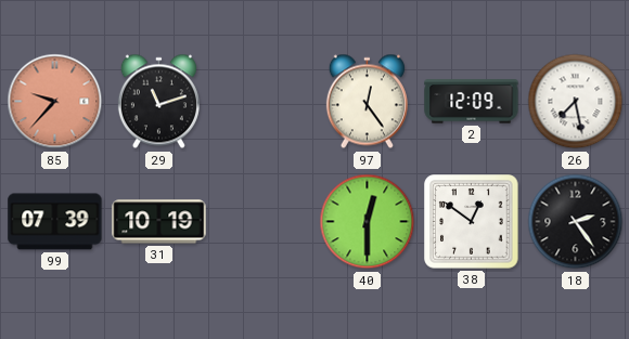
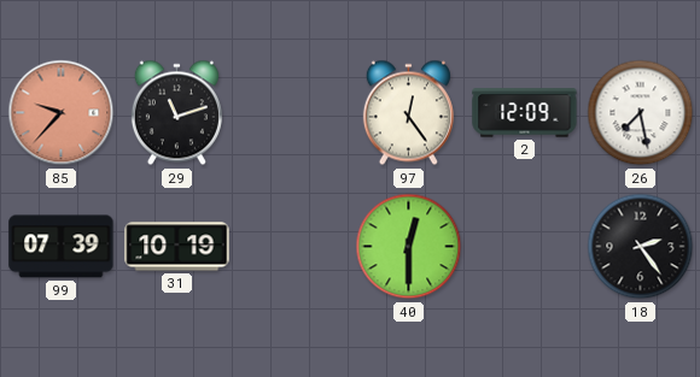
38: 12:51 -> none
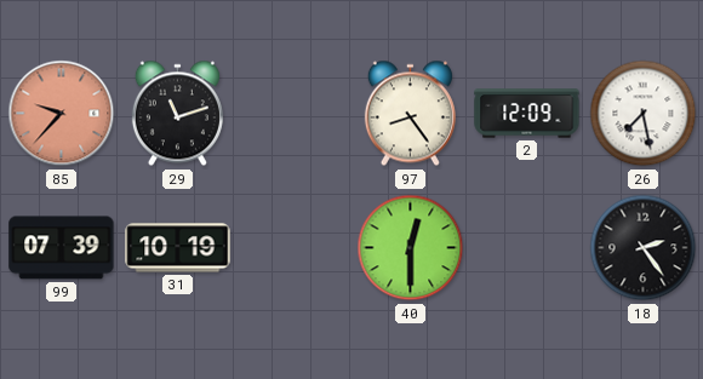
97: 12:24 -> 8:24
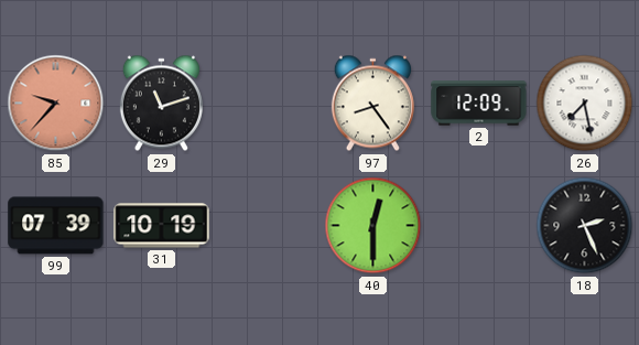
18: 2:24 -> 2:26
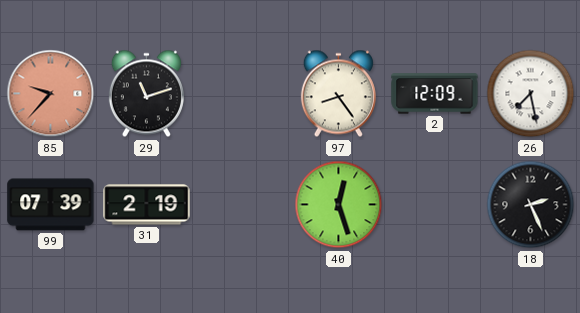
31: 10:19 -> 2:19
40: 12:30 -> 12:27
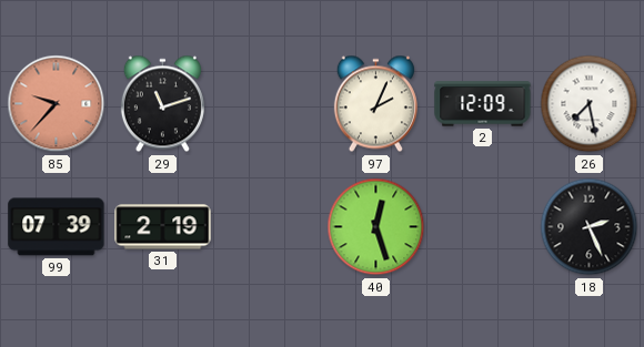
97: 8:24 -> 2:04
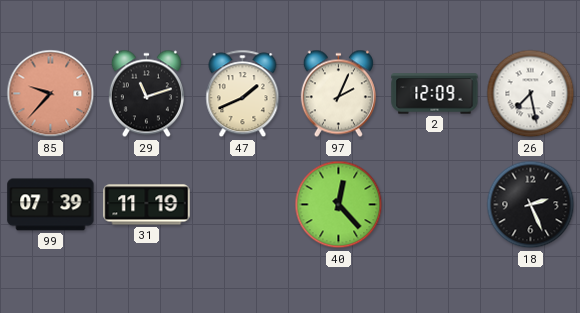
47: none -> 1:41
31: 2:19 -> 11:19
40: 12:27 -> 12:23
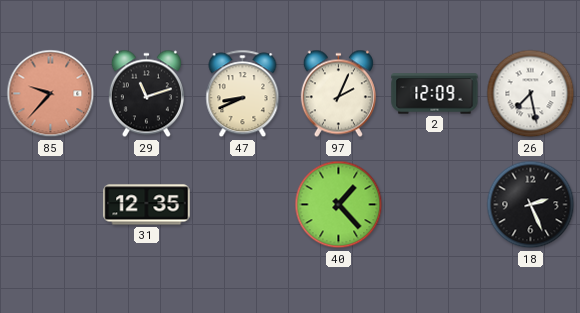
47: 1:41 -> 8:41
99: 07:39 -> none
31: 11:19 -> 12:35
40: 12:23 -> 1:23
